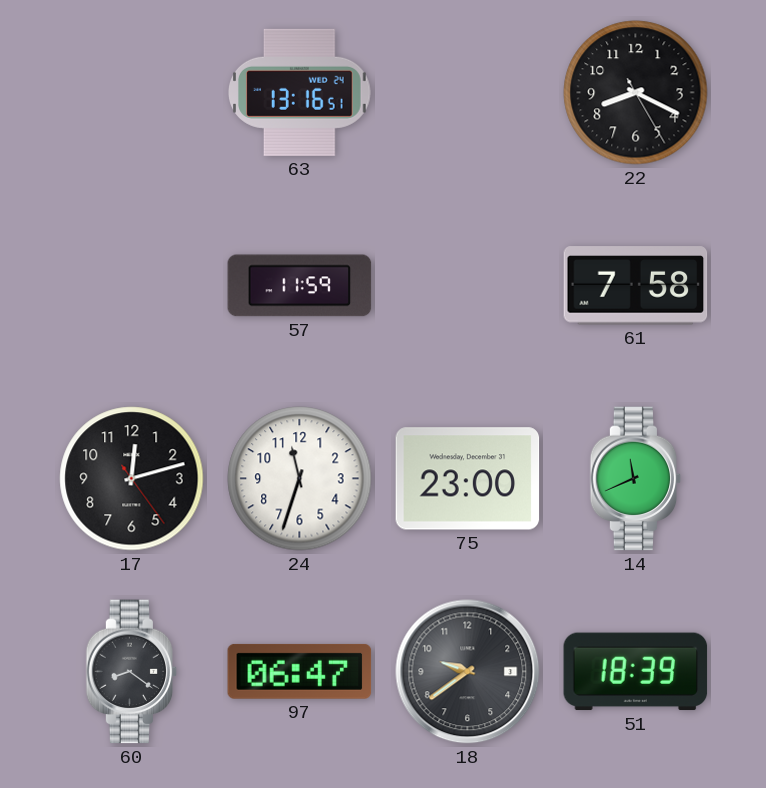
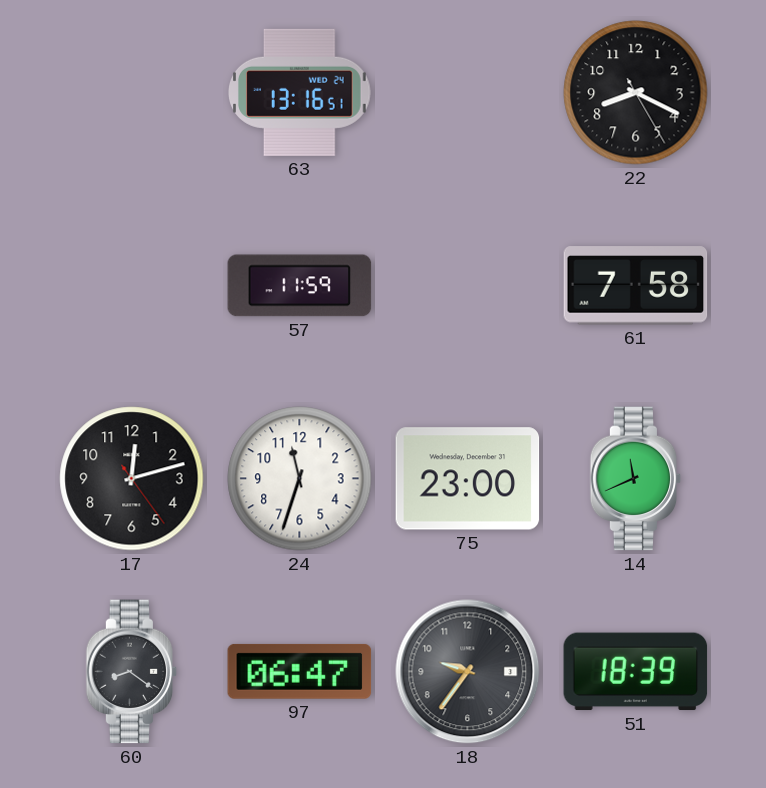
18: 9:39 -> 9:36
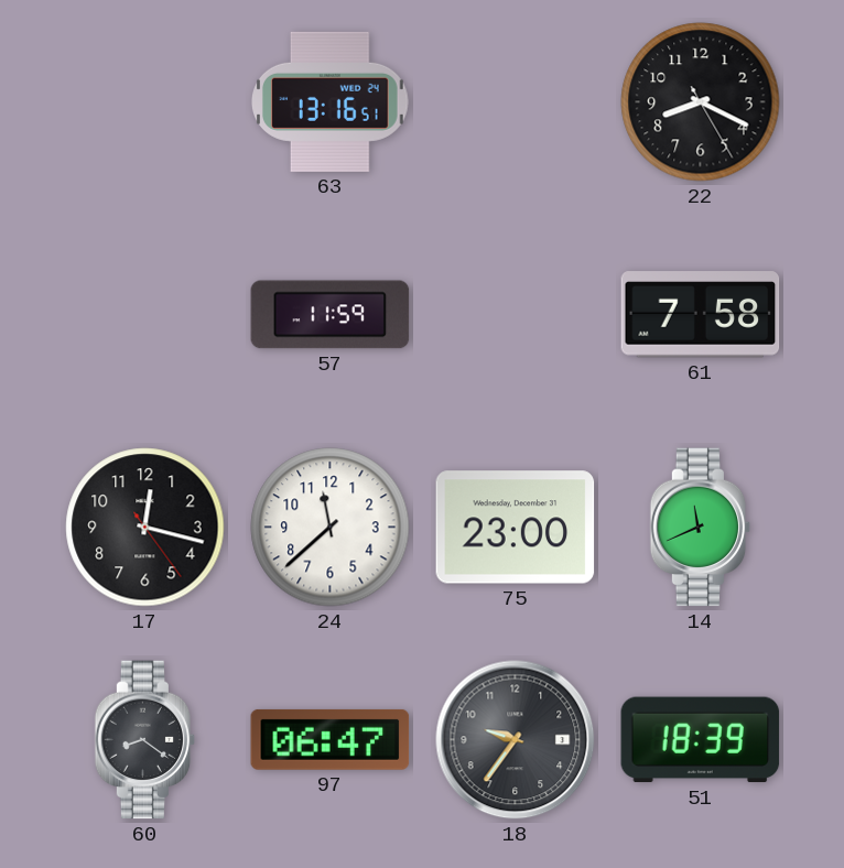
17: 12:12 -> 12:17
24: 11:33 -> 11:38
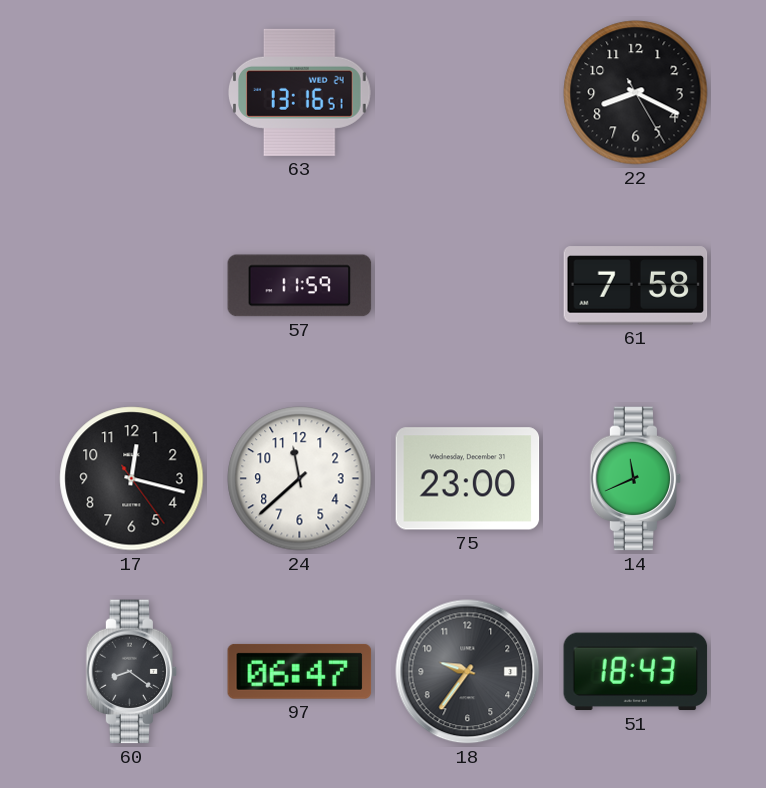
51: 18:39 -> 18:43
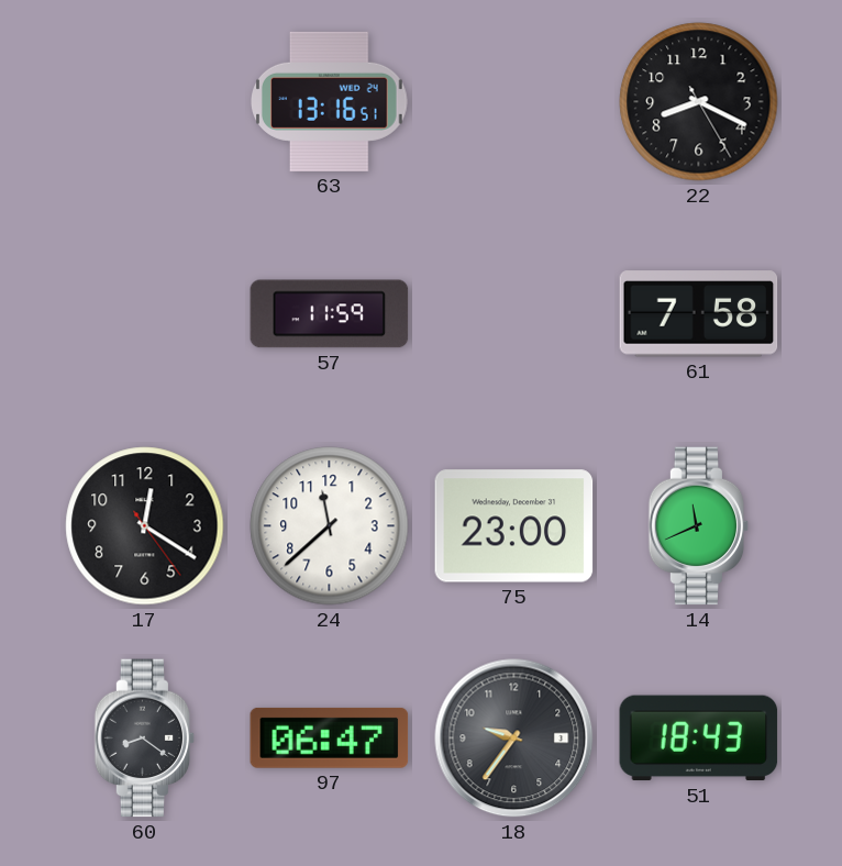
17: 12:17 -> 12:20
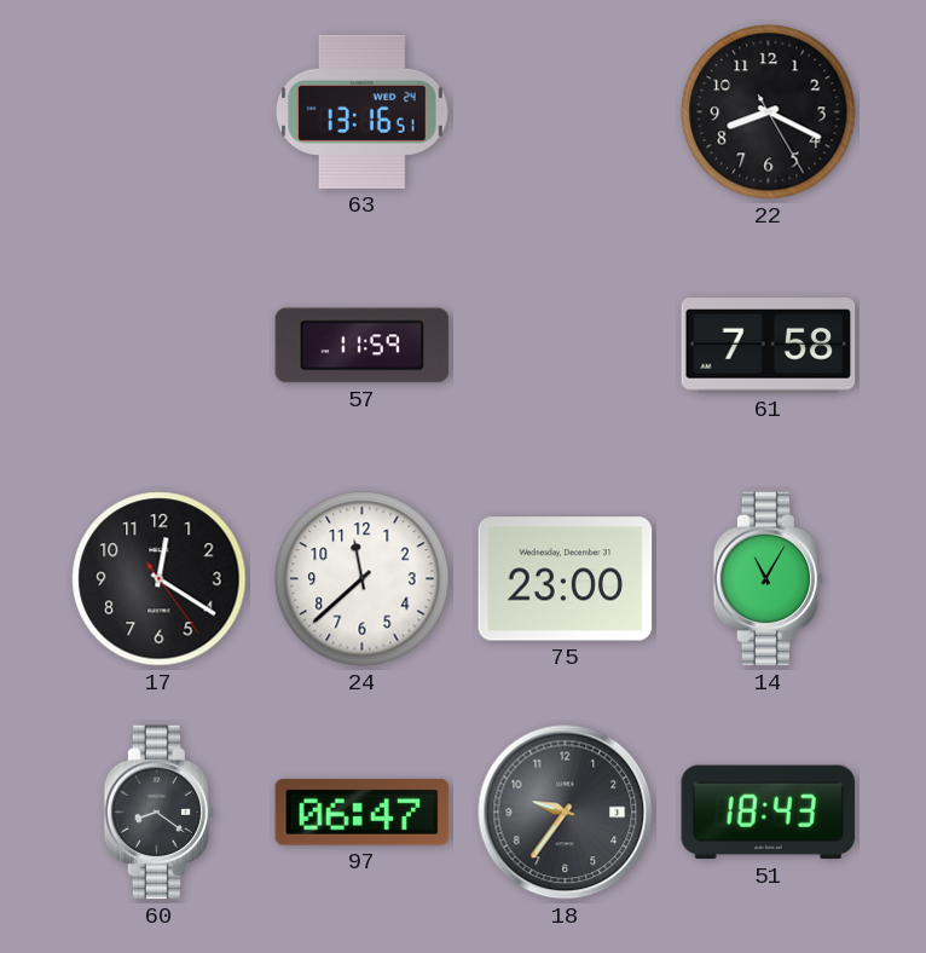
14: 11:41 -> 11:05
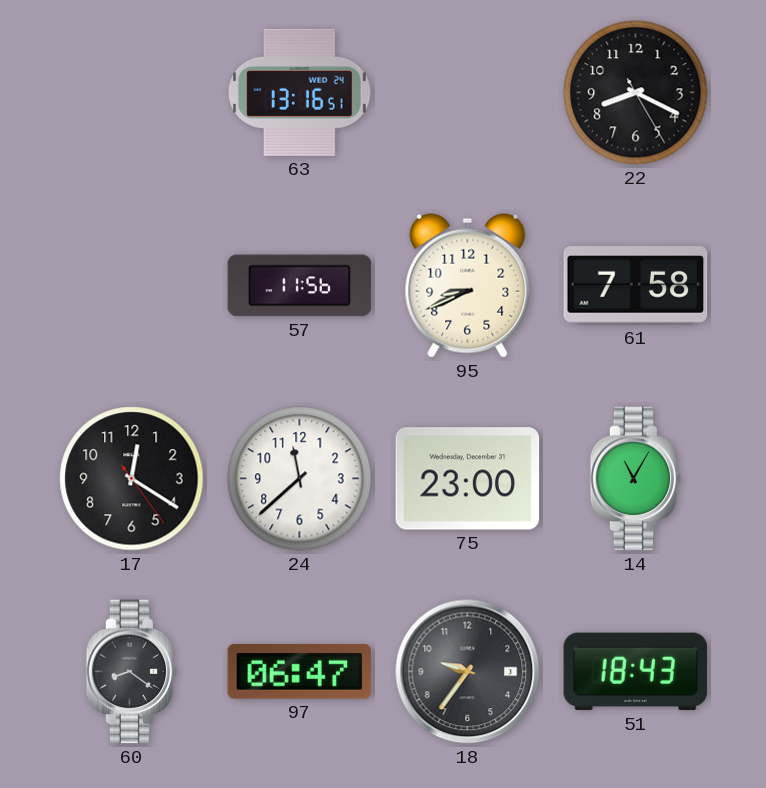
57: 11:59 -> 11:56
95: none -> 8:41
